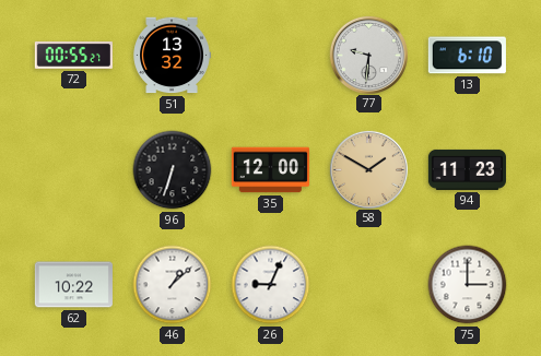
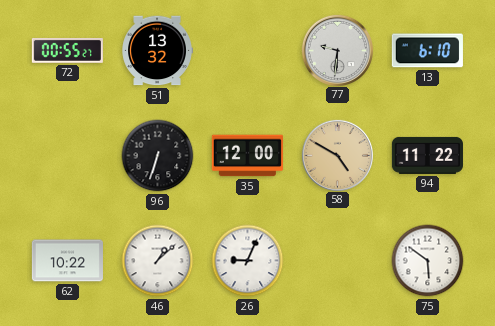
58: 1:50 -> 4:50
94: 11:23 -> 11:22
75: 3:00 -> 5:51
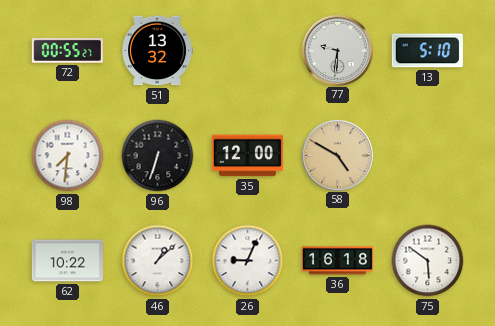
13: 6:10 -> 5:10
98: none -> 7:31
94: 11:22 -> none
36: none -> 16:18
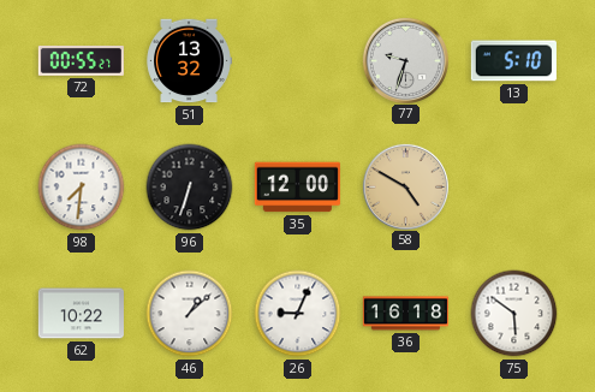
77: 9:31 -> 9:33
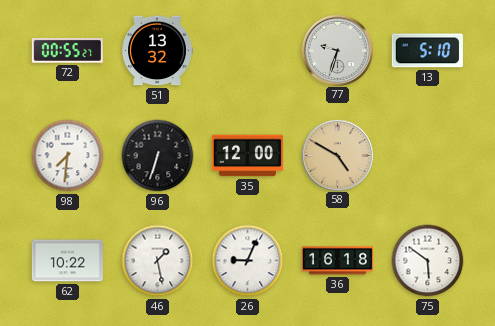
46: 1:08 -> 1:28
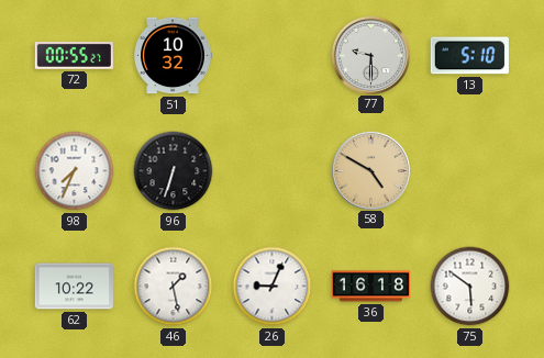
51: 13:32 -> 10:32
77: 9:33 -> 9:30
98: 7:31 -> 7:34
35: 12:00 -> none
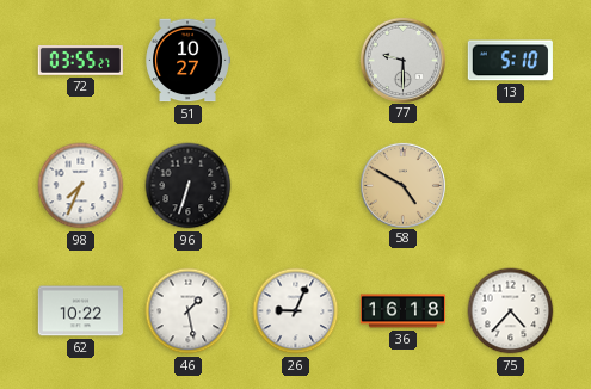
72: 00:55 -> 03:55
51: 10:32 -> 10:27
75: 5:51 -> 4:37
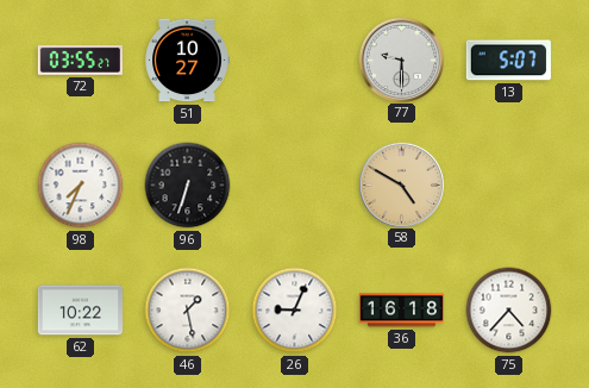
13: 5:10 -> 5:07
